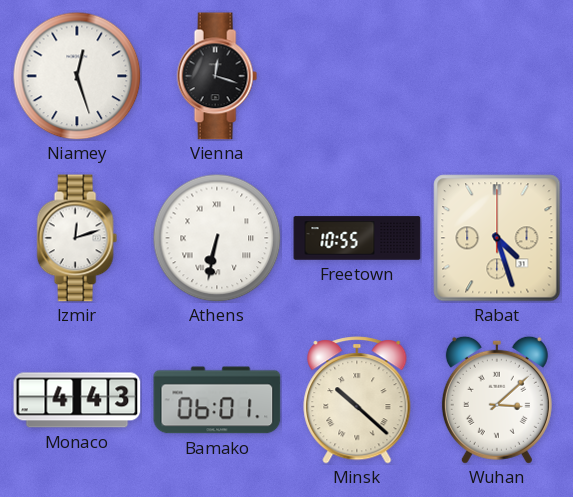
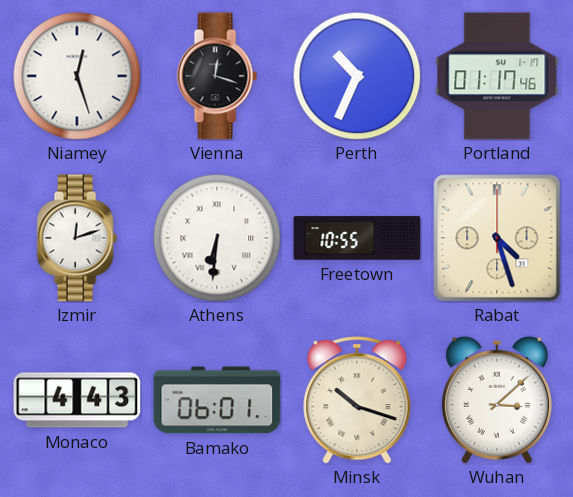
Perth: none -> 10:34
Portland: none -> 01:17
Athens: 6:32 -> 6:31
Minsk: 10:22 -> 10:18
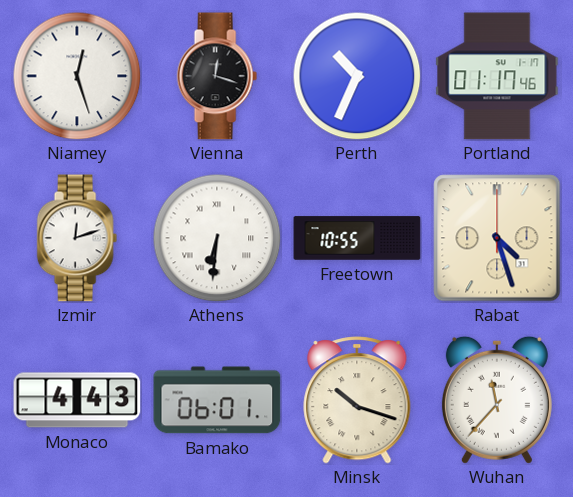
Wuhan: 3:08 -> 11:37
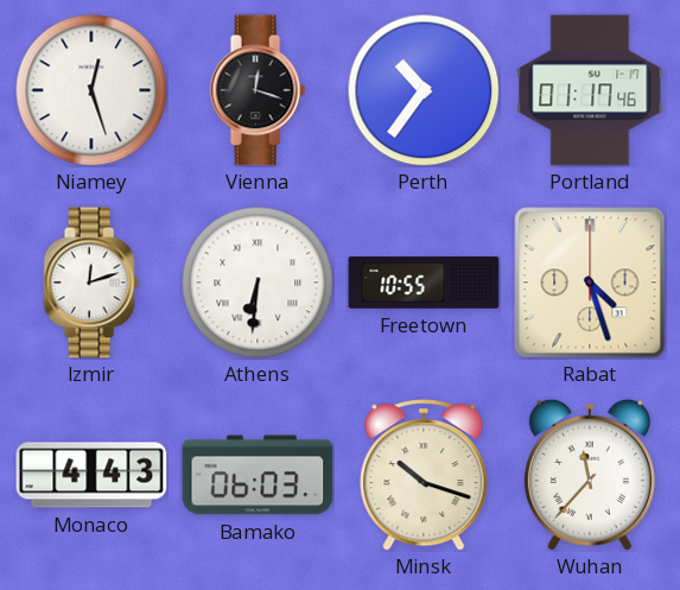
Perth: 10:34 -> 10:36
Bamako: 06:01 -> 06:03
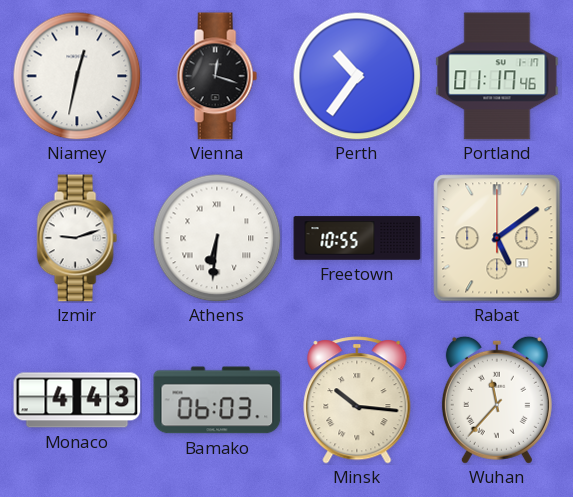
Niamey: 12:27 -> 12:32
Izmir: 12:12 -> 9:12
Rabat: 4:27 -> 5:09
Minsk: 10:18 -> 10:16
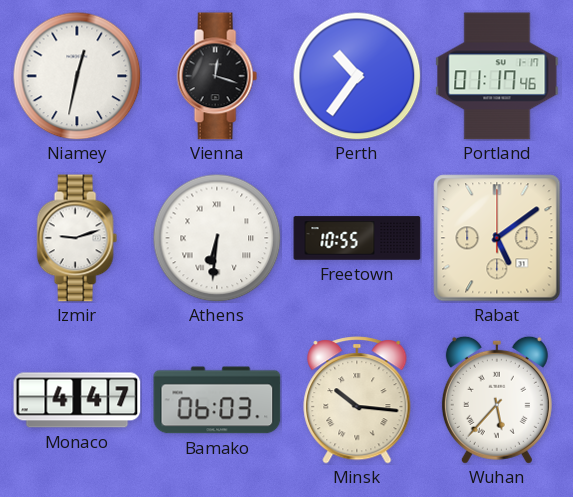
Monaco: 4:43 -> 4:47
Wuhan: 11:37 -> 5:37
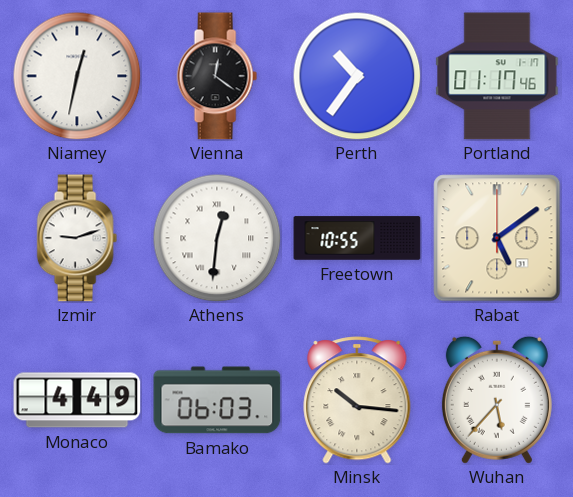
Vienna: 12:18 -> 12:21
Athens: 6:31 -> 12:31
Monaco: 4:47 -> 4:49
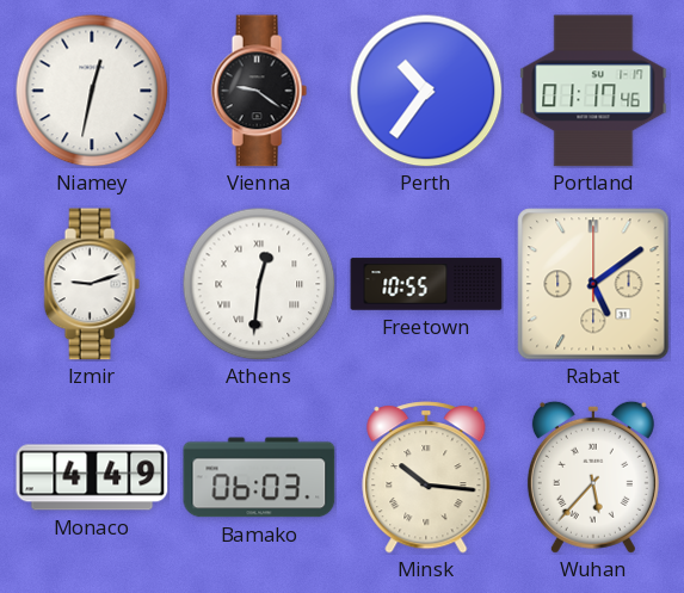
Vienna: 12:21 -> 9:21
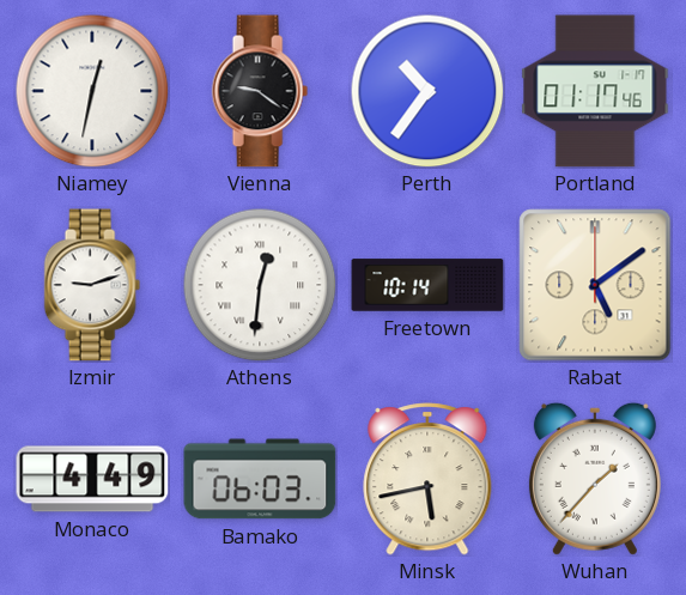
Freetown: 10:55 -> 10:14
Minsk: 10:16 -> 5:43
Wuhan: 5:37 -> 1:37
